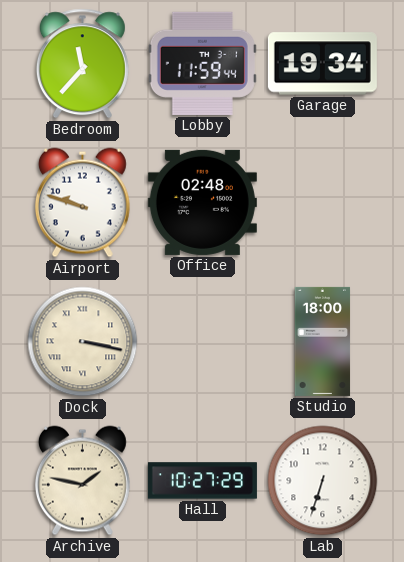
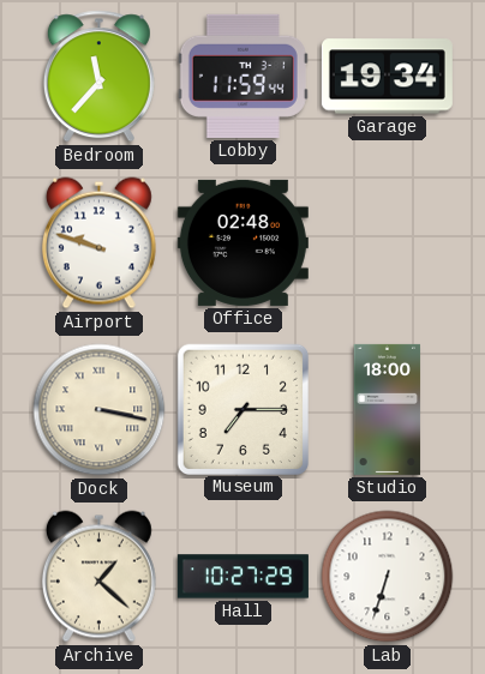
Museum: none -> 7:15
Archive: 1:47 -> 1:22
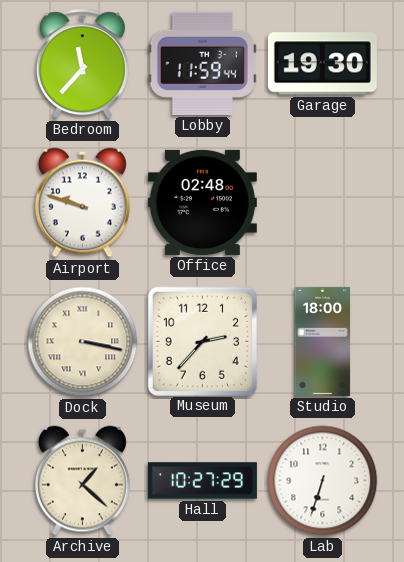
Garage: 19:34 -> 19:30
Museum: 7:15 -> 2:37
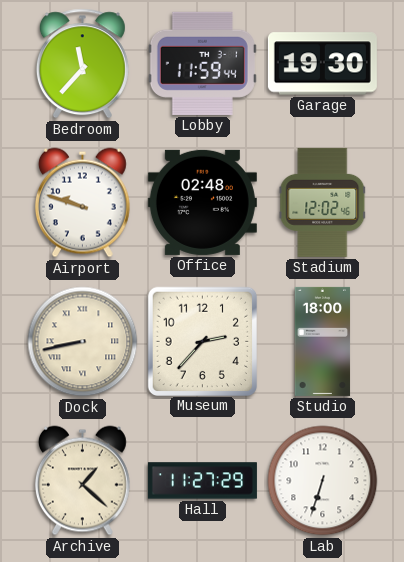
Stadium: none -> 12:02
Dock: 3:17 -> 8:43
Hall: 10:27 -> 11:27
